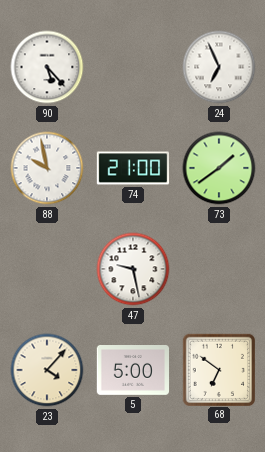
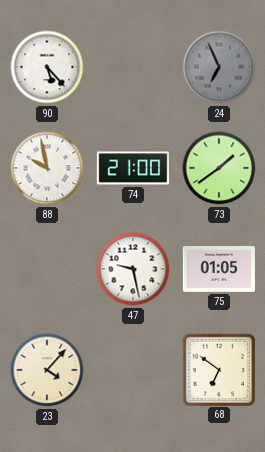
24 dial: white -> grey
75: none -> 01:05
5: 5:00 -> none
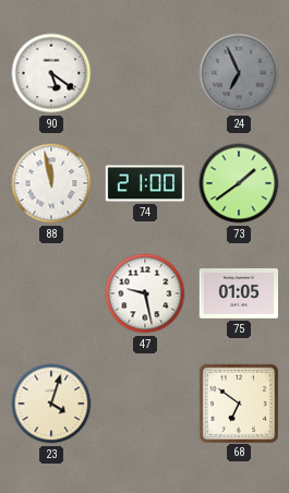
90: 5:23 -> 5:21
88: 9:58 -> 11:58
23: 4:07 -> 4:03
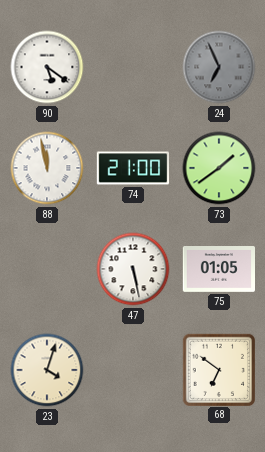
47: 9:28 -> 5:28
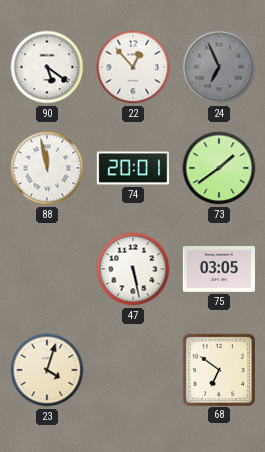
22: none -> 12:53
74: 21:00 -> 20:01
75: 01:05 -> 03:05
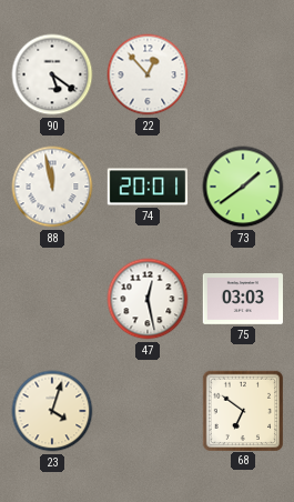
24: 6:56 -> none
47: 5:28 -> 12:28
75: 03:05 -> 03:03
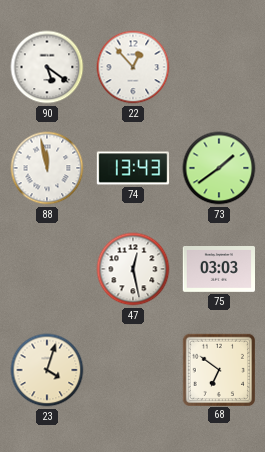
74: 20:01 -> 13:43
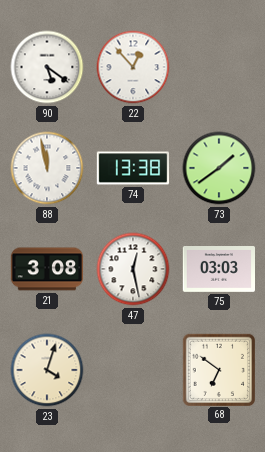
74: 13:43 -> 13:38
21: none -> 3:08
